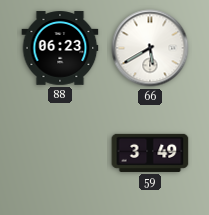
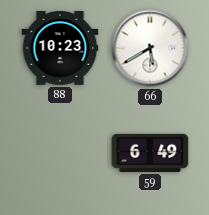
88: 06:23 -> 10:23
59: 3:49 -> 6:49
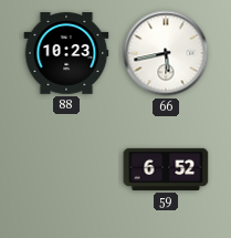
66: 5:40 -> 5:43
59: 6:49 -> 6:52
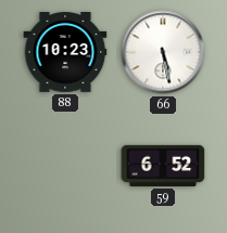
66: 5:43 -> 5:28
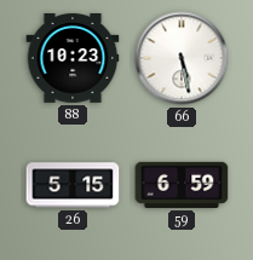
26: none -> 5:15
59: 6:52 -> 6:59
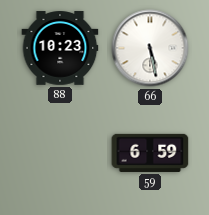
26: 5:15 -> none
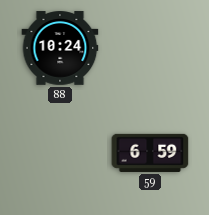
88: 10:23 -> 10:24
66: 5:28 -> none
